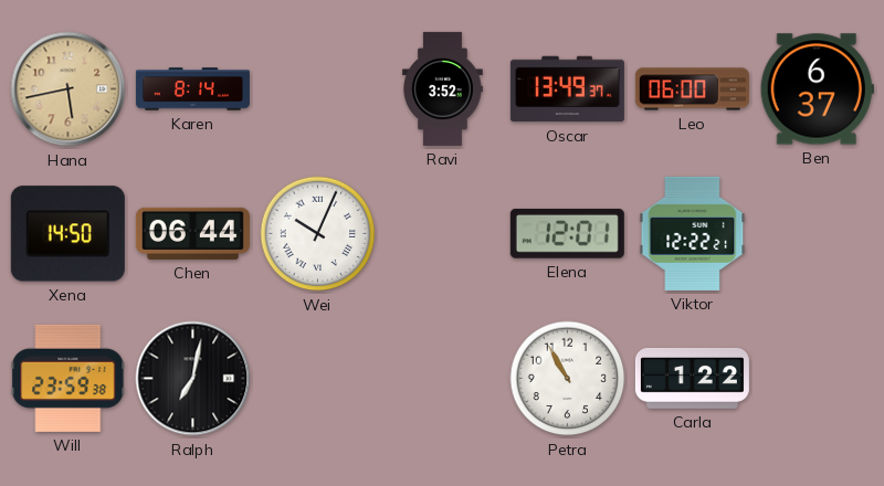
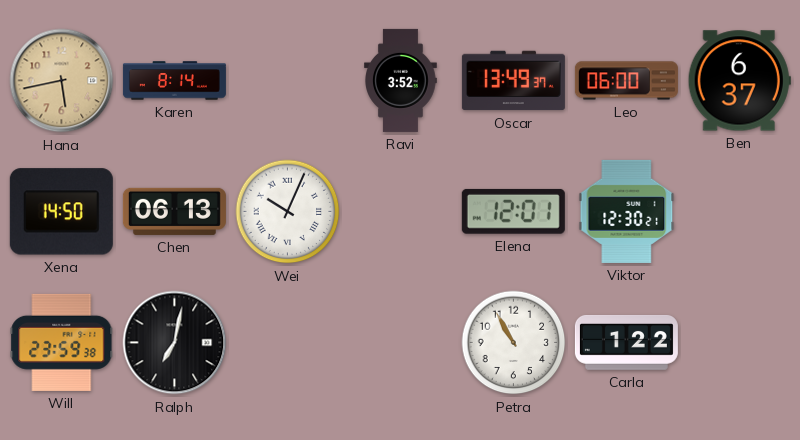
Chen: 06:44 -> 06:13
Viktor: 12:22 -> 12:30
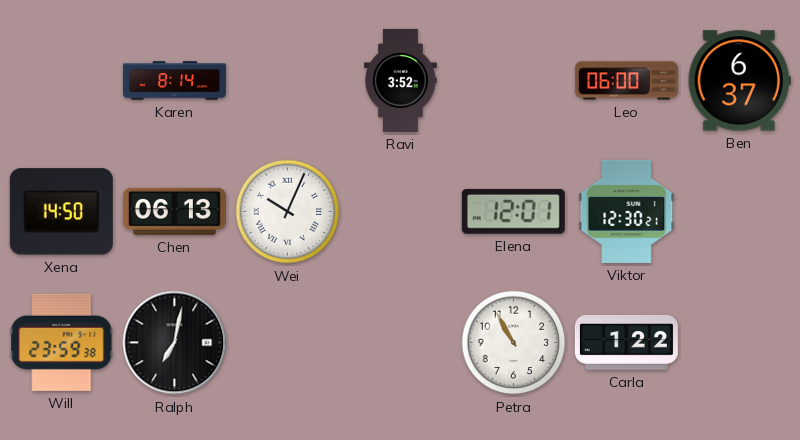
Hana: 5:43 -> none
Oscar: 13:49 -> none
